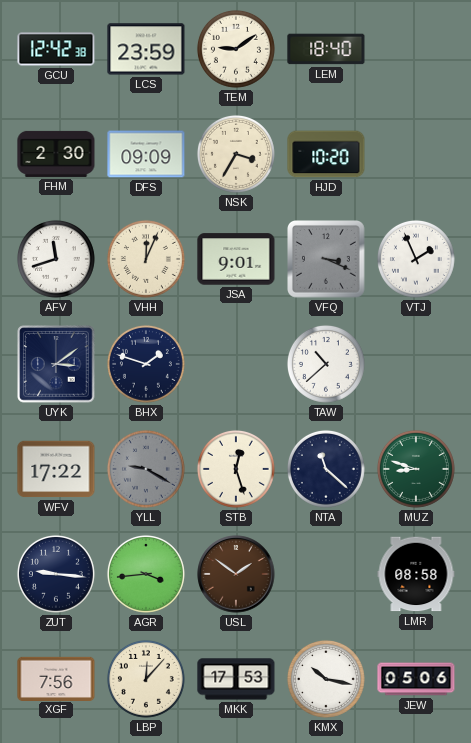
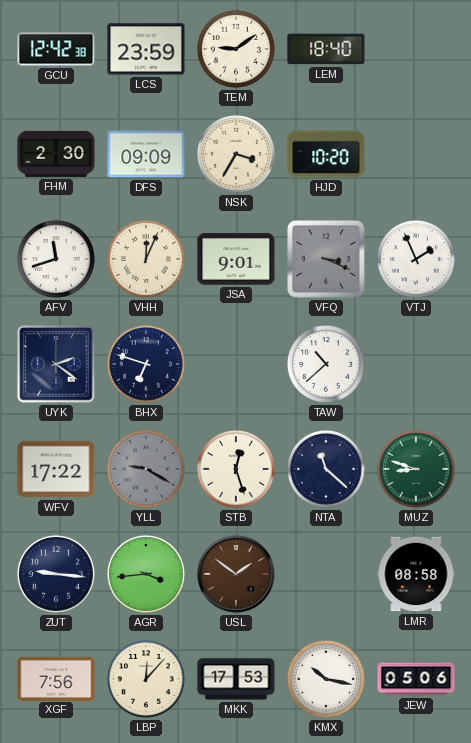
UYK: 3:09 -> 2:21
BHX: 1:48 -> 6:48
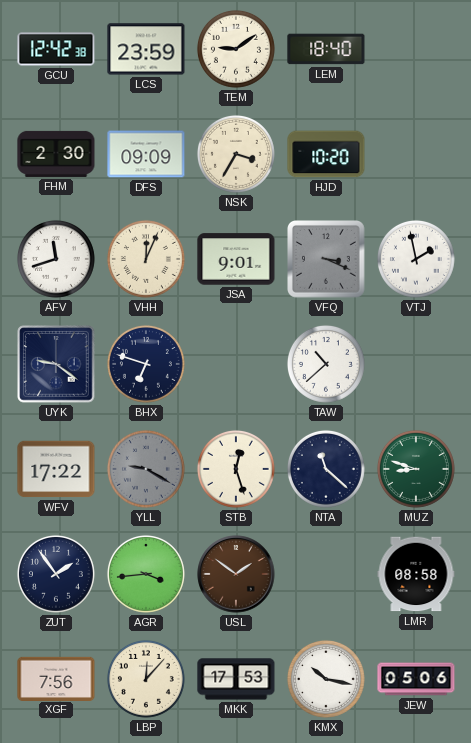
VTJ: 1:56 -> 1:58
UYK: 2:21 -> 9:21
ZUT: 9:16 -> 1:54
